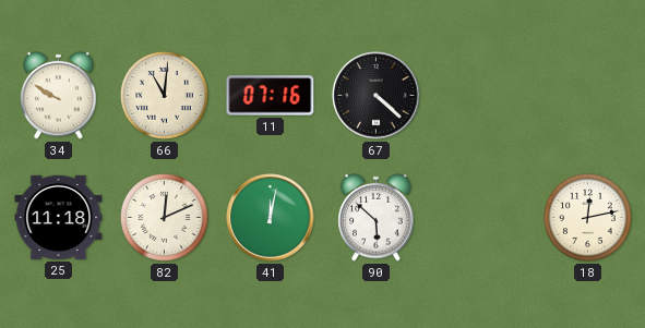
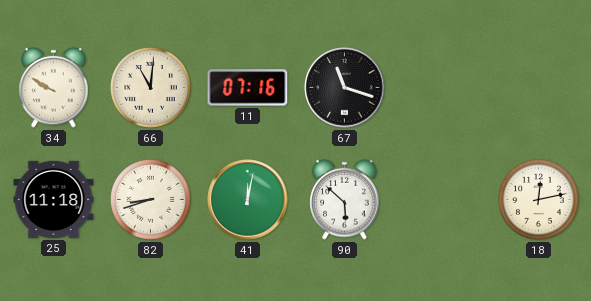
67: 4:22 -> 11:18
82: 12:11 -> 8:42
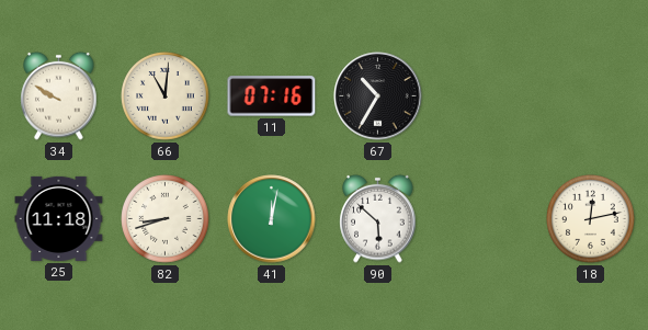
67: 11:18 -> 10:35
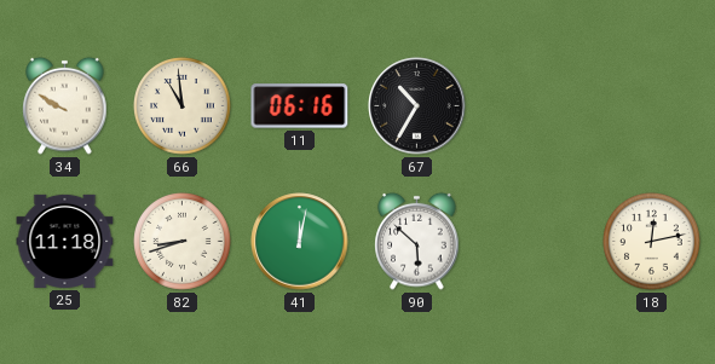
66: 11:01 -> 10:59
11: 07:16 -> 06:16
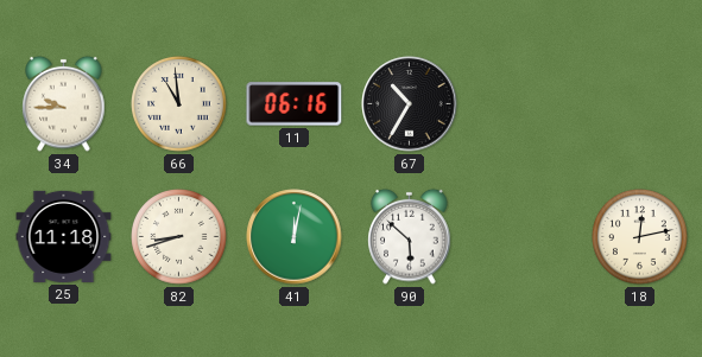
34: 9:50 -> 9:45
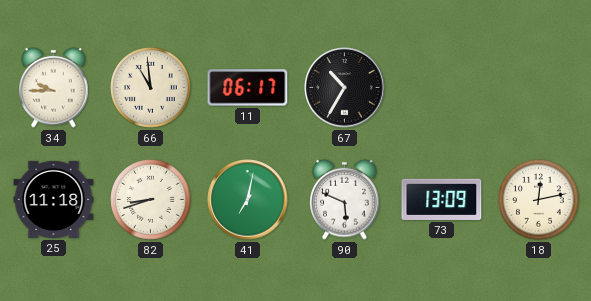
11: 06:16 -> 06:17
41: 12:02 -> 7:02
90: 5:52 -> 5:49
73: none -> 13:09
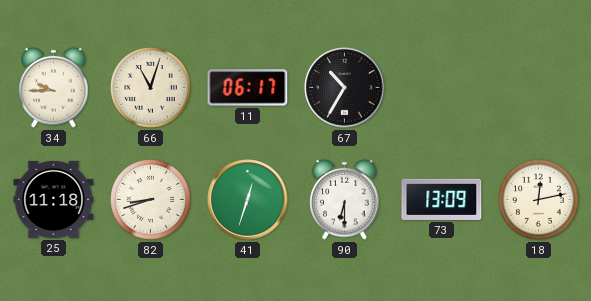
66: 10:59 -> 11:03
41: 7:02 -> 12:33
90: 5:49 -> 6:30
